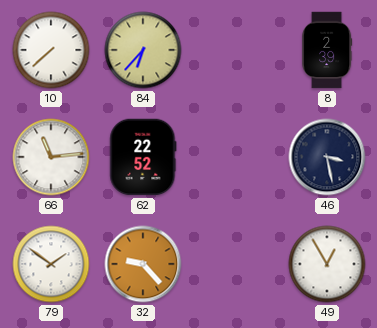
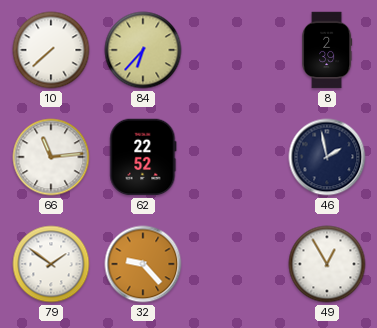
46: 3:28 -> 1:58
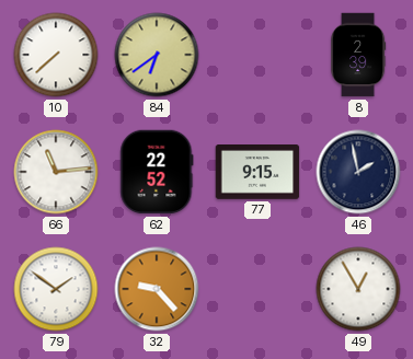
84: 6:37 -> 6:39
77: none -> 9:15
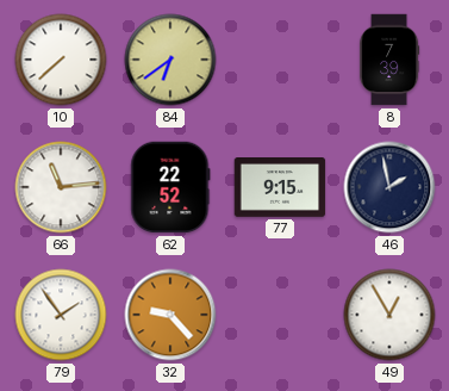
8: 2:39 -> 7:39
79: 1:51 -> 1:54
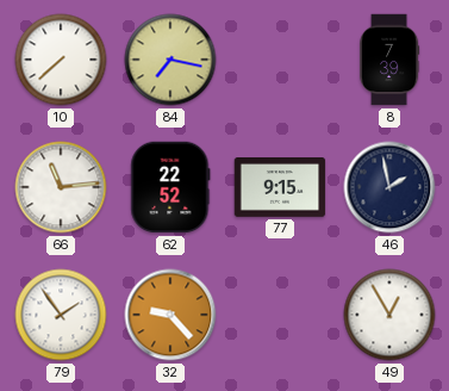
84: 6:39 -> 7:17
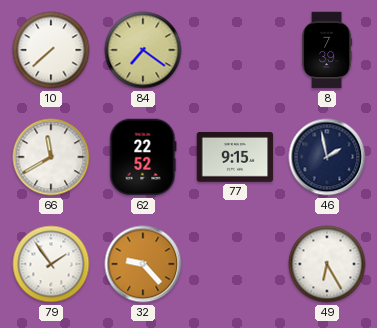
84: 7:17 -> 7:21
66: 11:14 -> 11:40
49: 12:55 -> 6:25
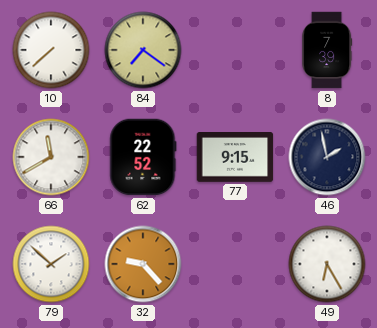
79: 1:54 -> 1:52
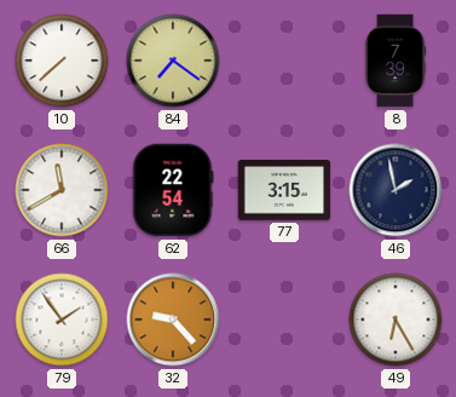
62: 22:52 -> 22:54
77: 9:15 -> 3:15
79: 1:52 -> 1:54
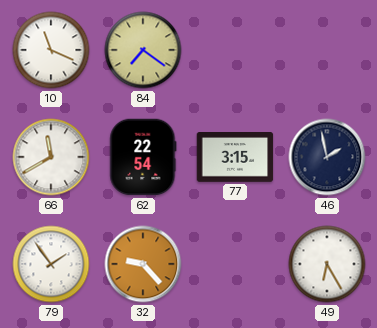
10: 7:38 -> 11:19
8: 7:39 -> none
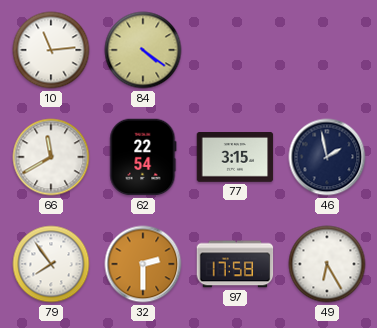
10: 11:19 -> 11:14
84: 7:21 -> 4:21
79: 1:54 -> 7:54
32: 9:23 -> 2:30
97: none -> 17:58
